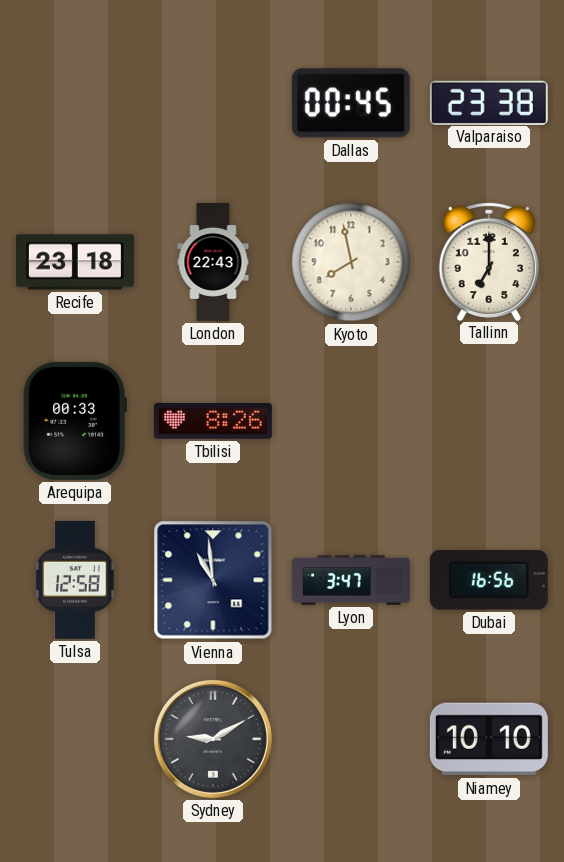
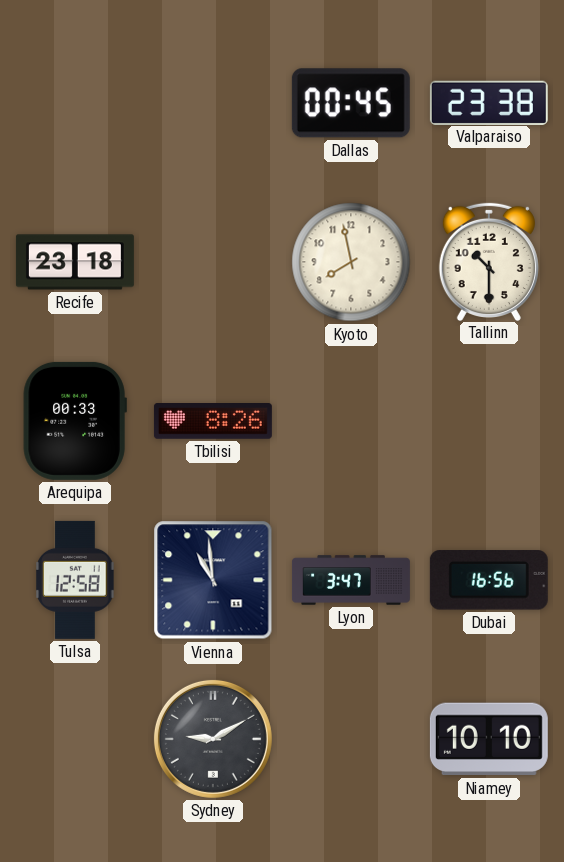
London: 22:43 -> none
Tallinn: 7:00 -> 10:30
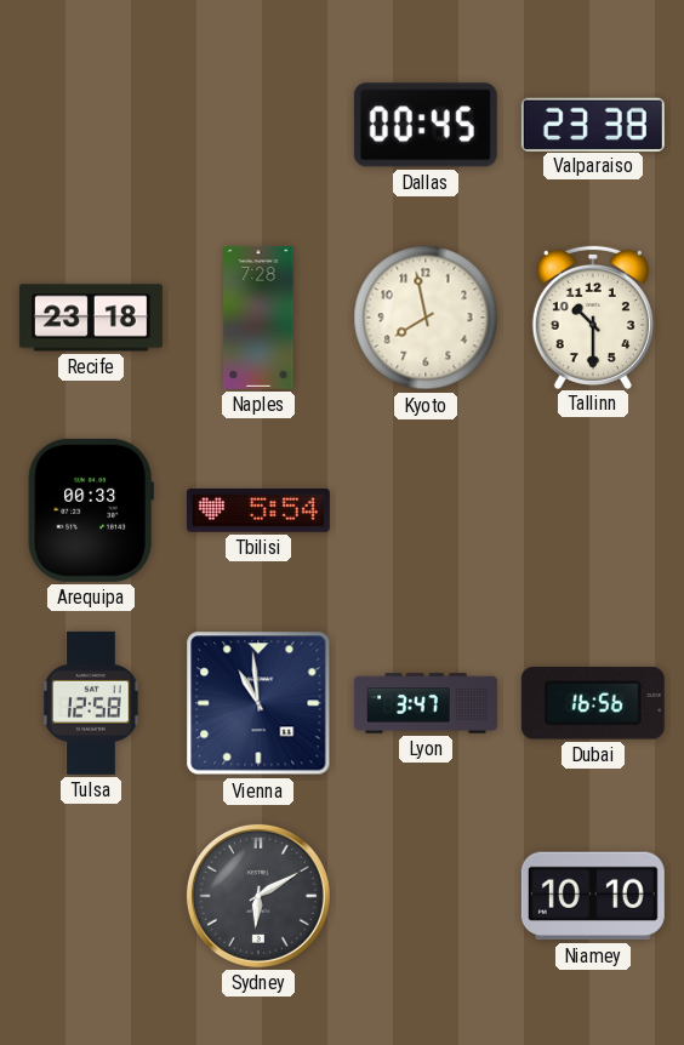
Naples: none -> 7:28
Tbilisi: 8:26 -> 5:54
Sydney: 9:10 -> 6:10
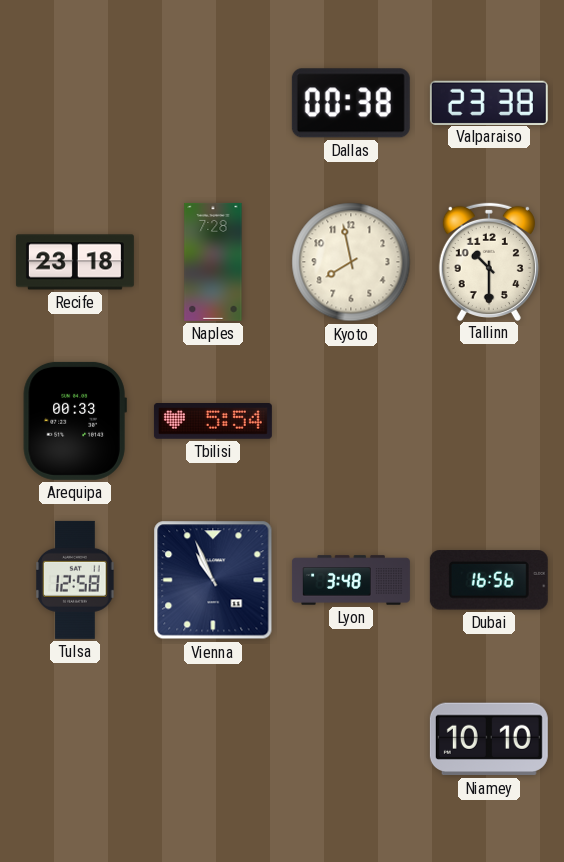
Dallas: 00:45 -> 00:38
Vienna: 10:59 -> 10:56
Lyon: 3:47 -> 3:48
Sydney: 6:10 -> none
